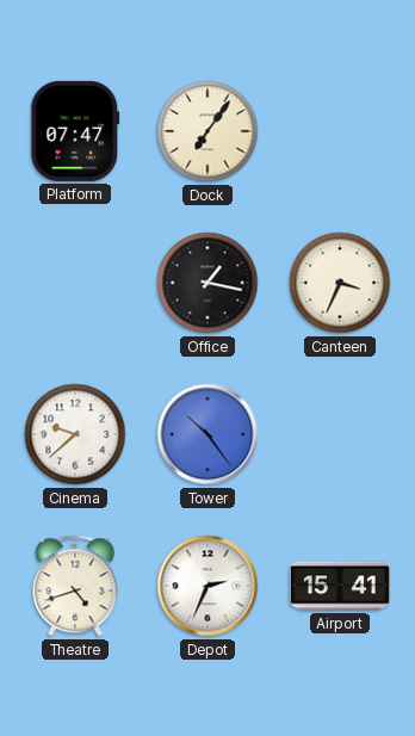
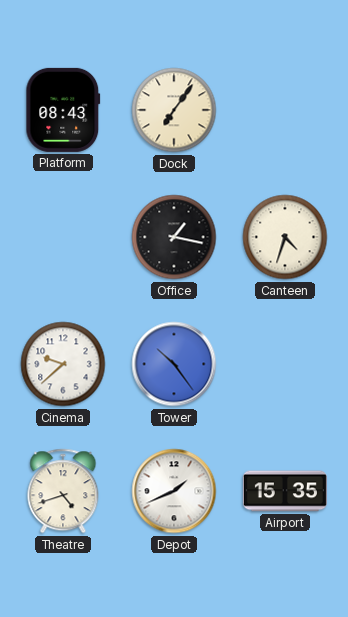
Platform: 07:47 -> 08:43
Canteen: 3:34 -> 4:33
Depot: 2:34 -> 1:41
Airport: 15:41 -> 15:35
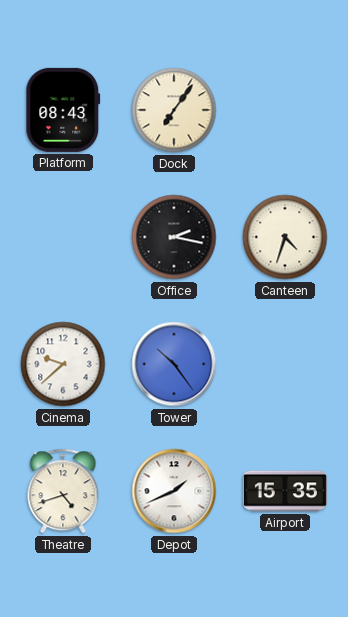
Office: 1:17 -> 2:17
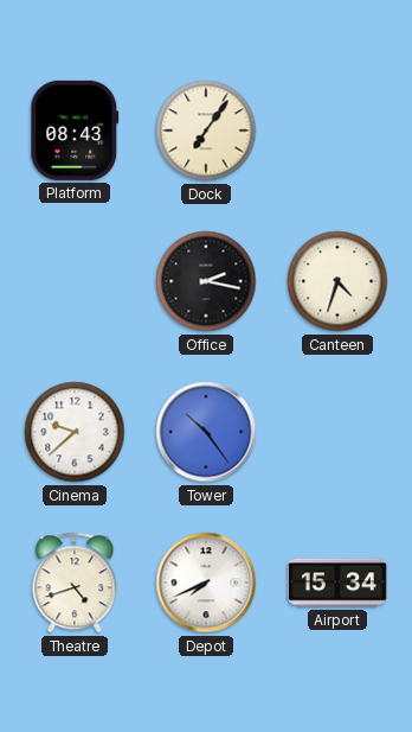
Depot: 1:41 -> 7:41
Airport: 15:35 -> 15:34
